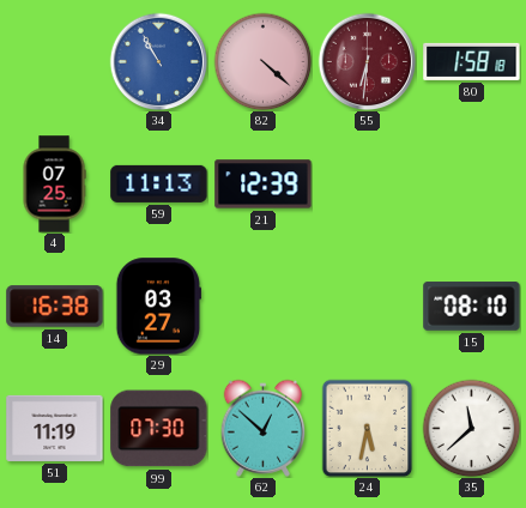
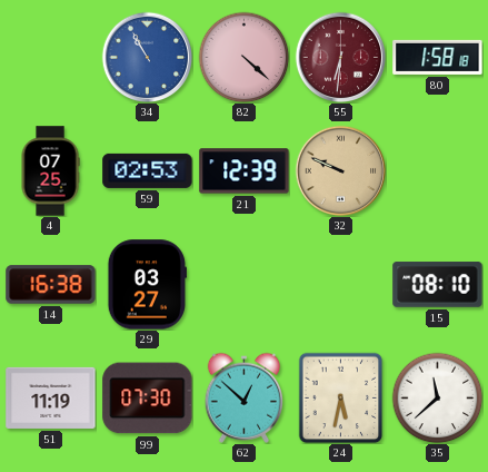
59: 11:13 -> 02:53
32: none -> 9:49
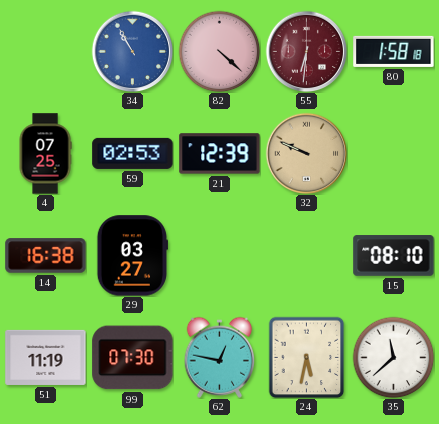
62: 12:52 -> 12:47
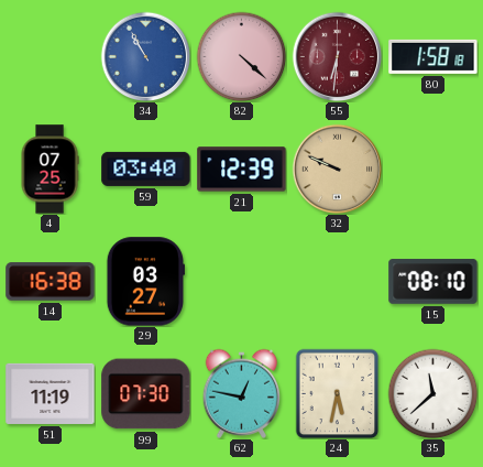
59: 02:53 -> 03:40
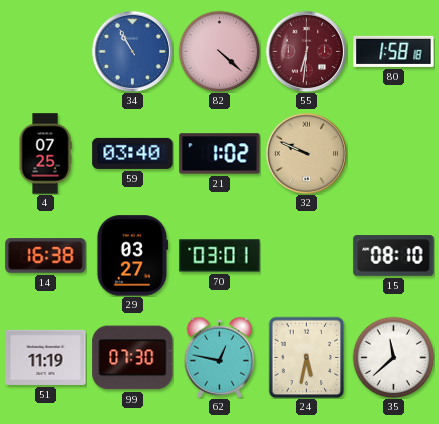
21: 12:39 -> 1:02
70: none -> 03:01
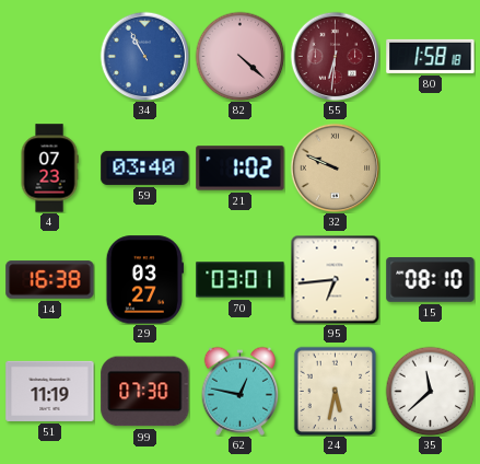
4: 07:25 -> 07:23
95: none -> 6:44
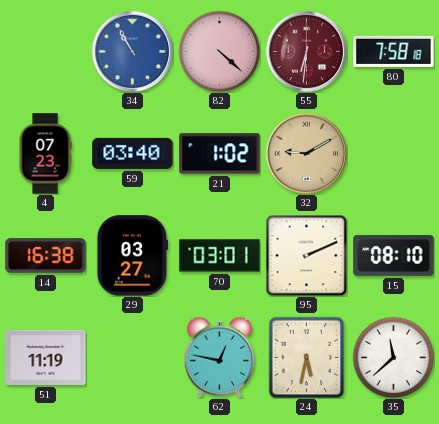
80: 1:58 -> 7:58
32: 9:49 -> 9:10
95: 6:44 -> 2:11
99: 07:30 -> none
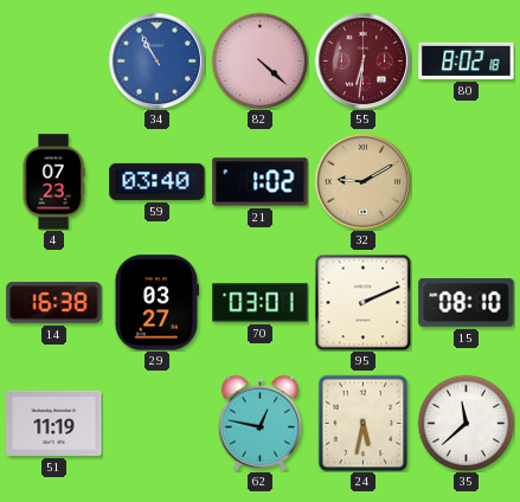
80: 7:58 -> 8:02
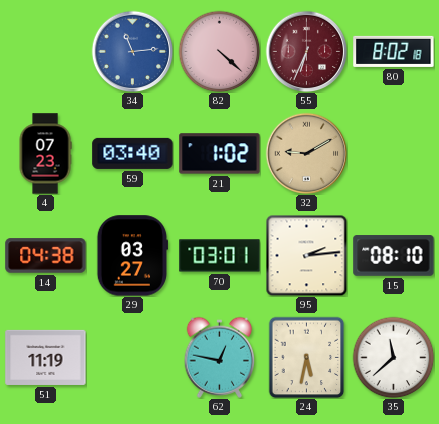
34: 10:55 -> 11:14
55: 6:31 -> 6:34
14: 16:38 -> 04:38
95: 2:11 -> 2:14
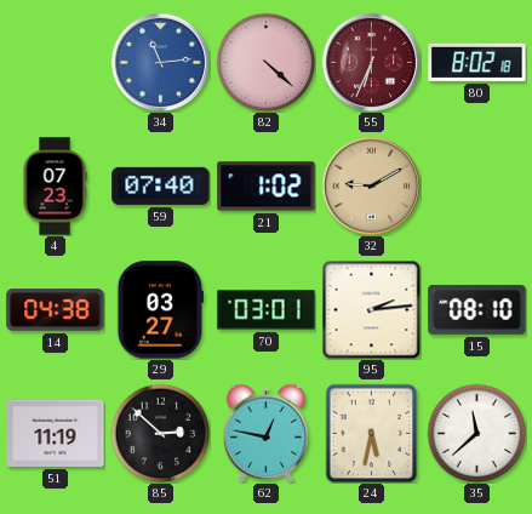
59: 03:40 -> 07:40
85: none -> 2:52
